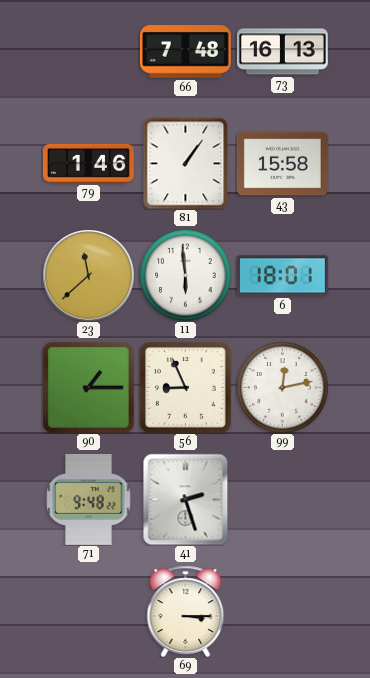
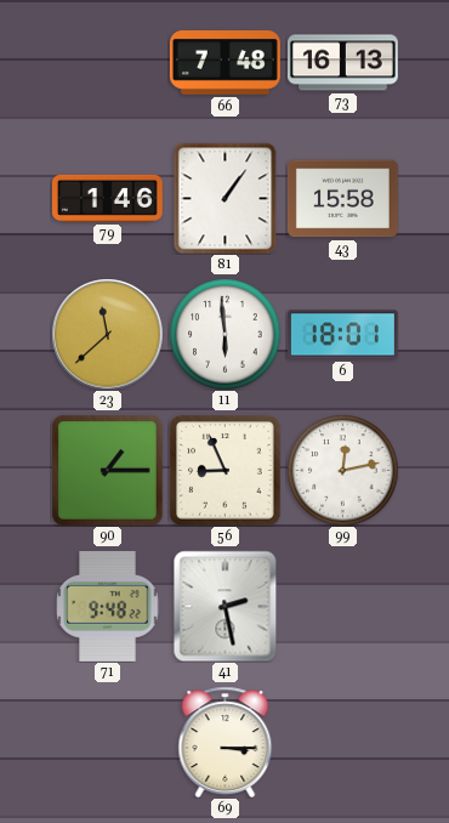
41: 2:27 -> 2:28
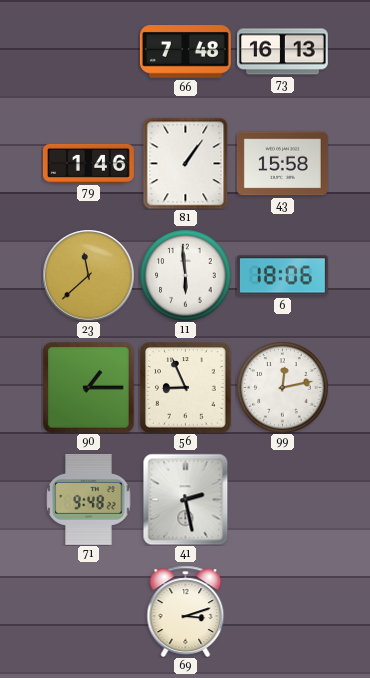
6: 18:01 -> 18:06
69: 3:15 -> 3:12
